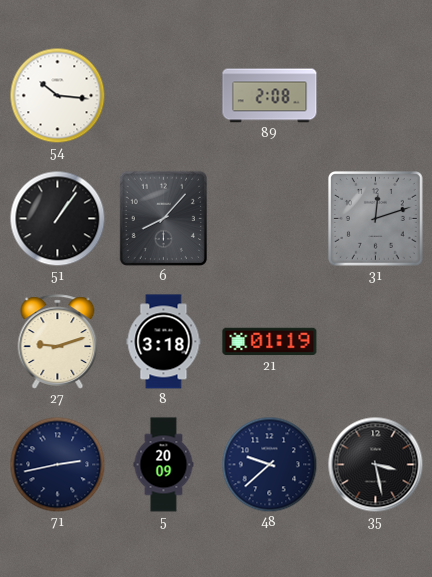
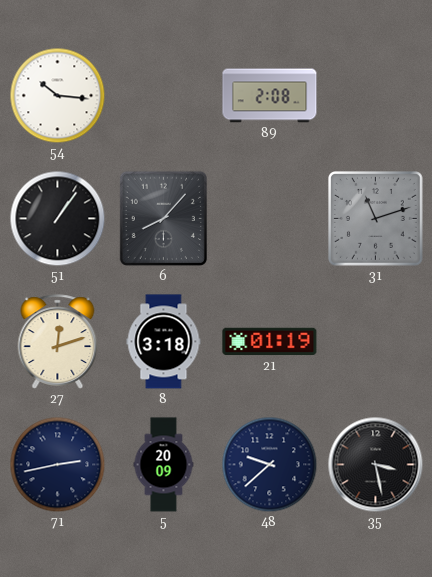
31: 12:12 -> 11:12
27: 9:12 -> 12:12
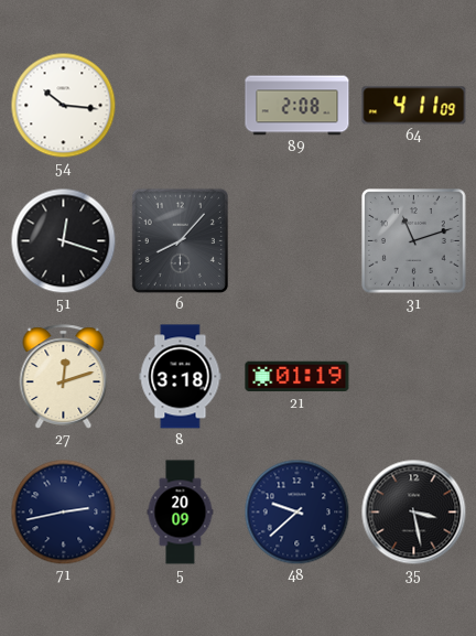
64: none -> 4:11
51: 1:06 -> 12:18
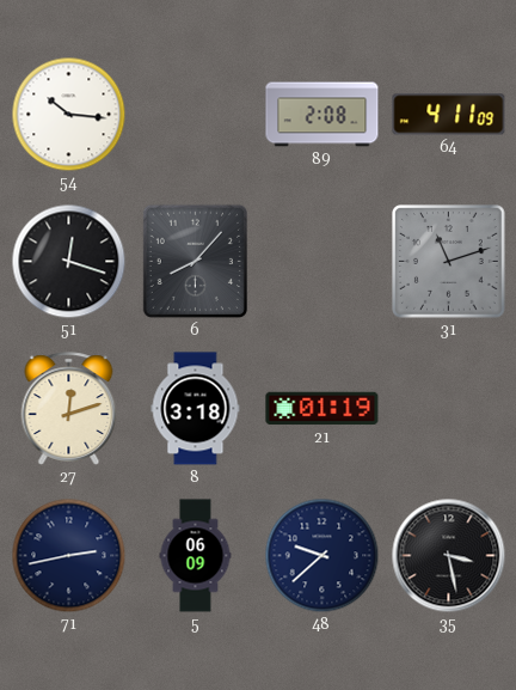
5: 20:09 -> 06:09
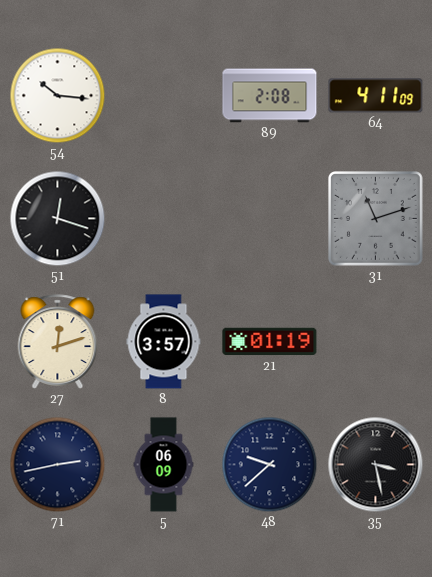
6: 8:07 -> none
8: 3:18 -> 3:57
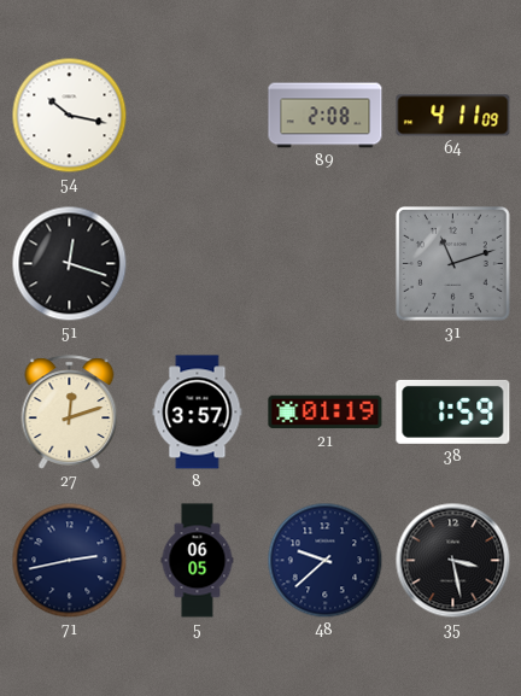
54: 10:16 -> 10:17
38: none -> 1:59
5: 06:09 -> 06:05
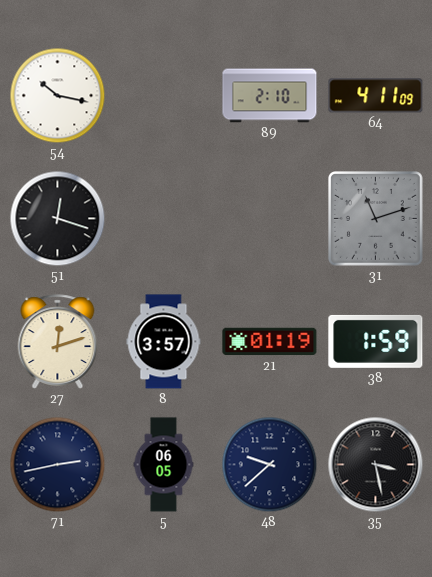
89: 2:08 -> 2:10
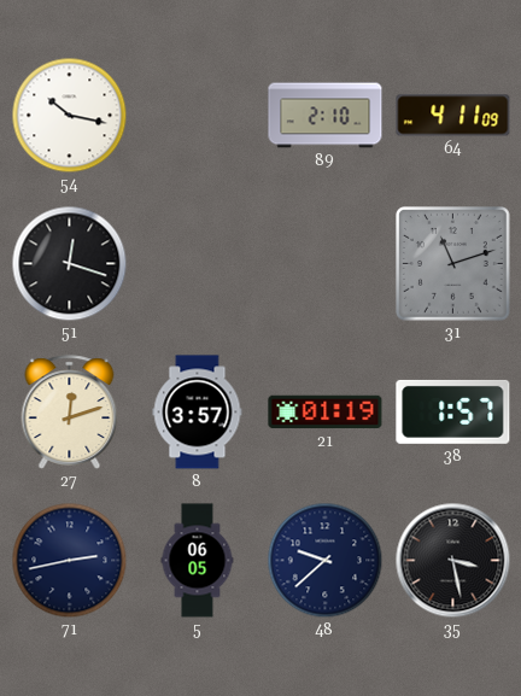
38: 1:59 -> 1:57
